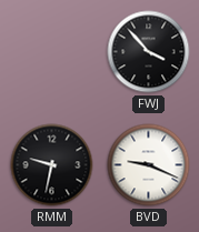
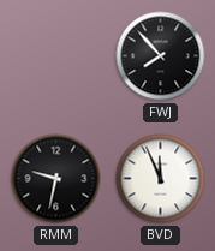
FWJ: 3:53 -> 7:53
BVD: 9:19 -> 11:56
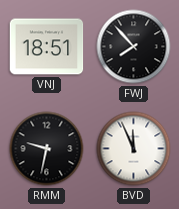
VNJ: none -> 18:51
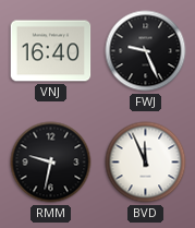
VNJ: 18:51 -> 16:40
FWJ: 7:53 -> 9:26
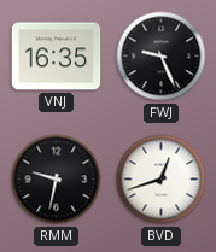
VNJ: 16:40 -> 16:35
BVD: 11:56 -> 12:42
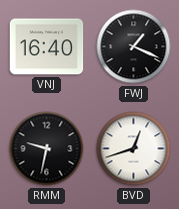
VNJ: 16:35 -> 16:40
FWJ: 9:26 -> 1:19
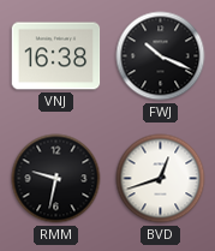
VNJ: 16:40 -> 16:38
FWJ: 1:19 -> 10:19
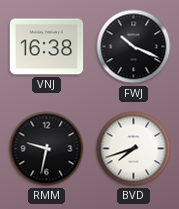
BVD: 12:42 -> 7:42
